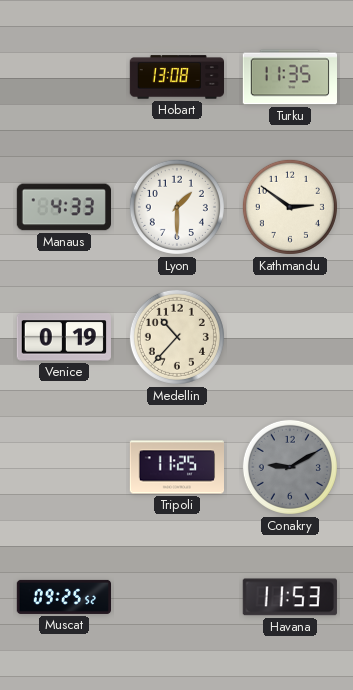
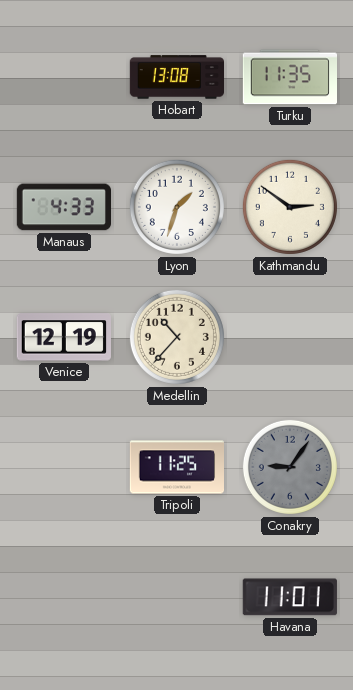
Lyon: 1:30 -> 1:33
Venice: 0:19 -> 12:19
Conakry: 9:10 -> 9:06
Muscat: 09:25 -> none
Havana: 11:53 -> 11:01
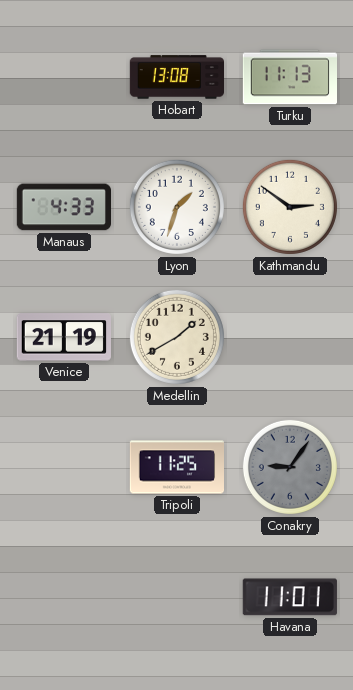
Turku: 11:35 -> 11:13
Venice: 12:19 -> 21:19
Medellin: 10:37 -> 1:40
